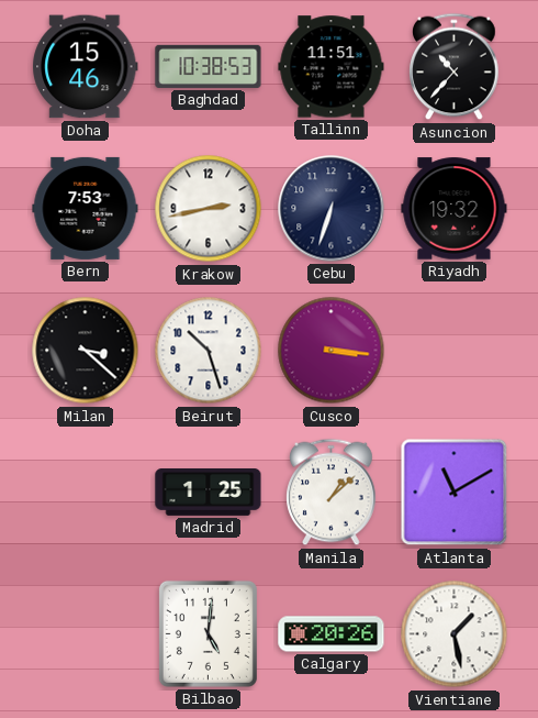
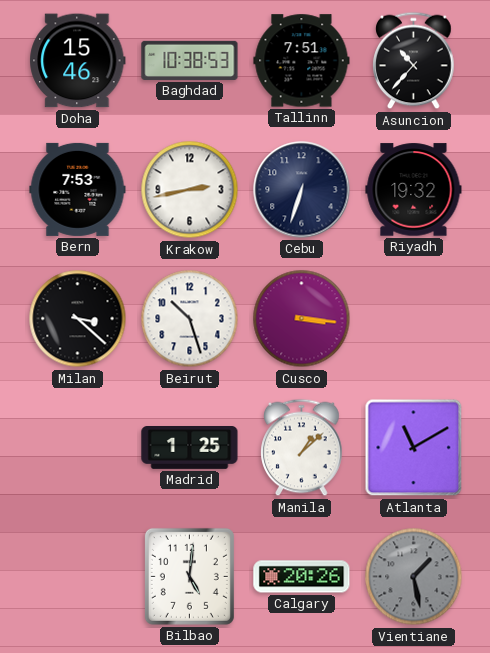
Tallinn: 11:51 -> 7:51
Vientiane dial: white -> grey
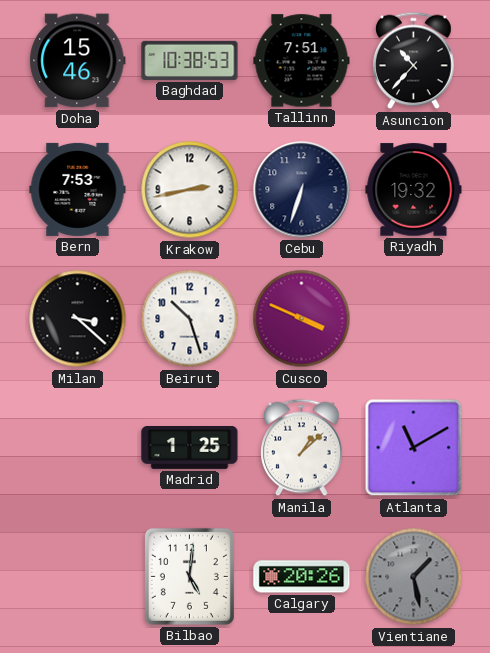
Cusco: 3:16 -> 3:49
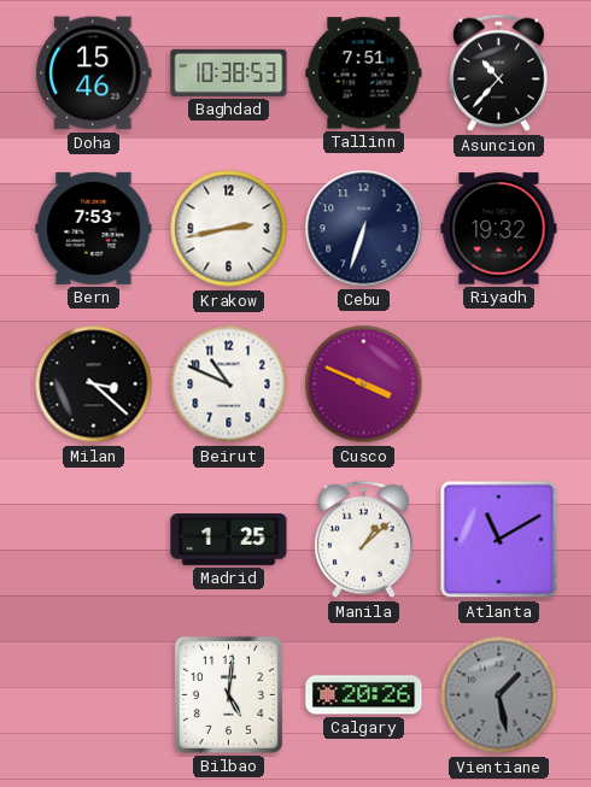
Beirut: 10:27 -> 10:49
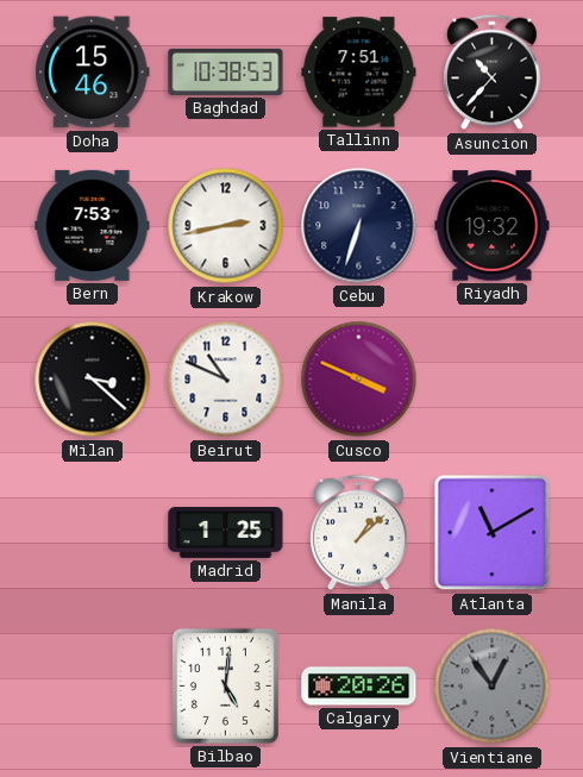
Vientiane: 1:28 -> 12:54
